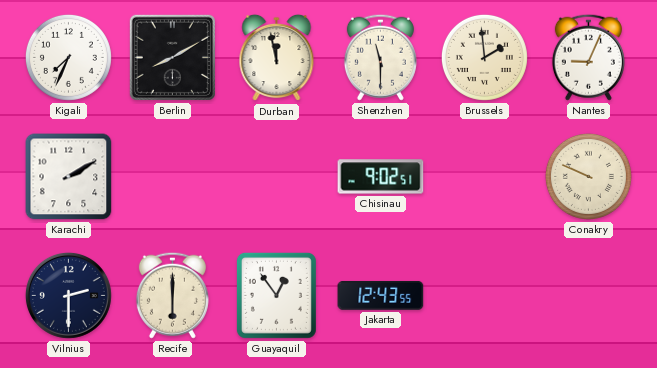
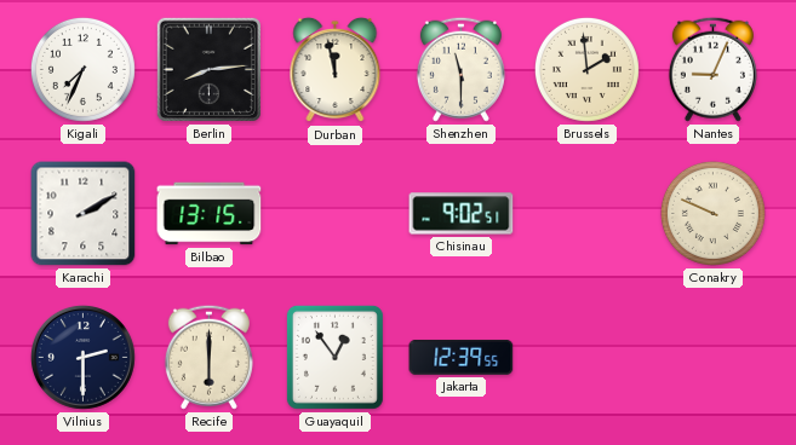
Berlin: 8:10 -> 8:14
Bilbao: none -> 13:15
Jakarta: 12:43 -> 12:39
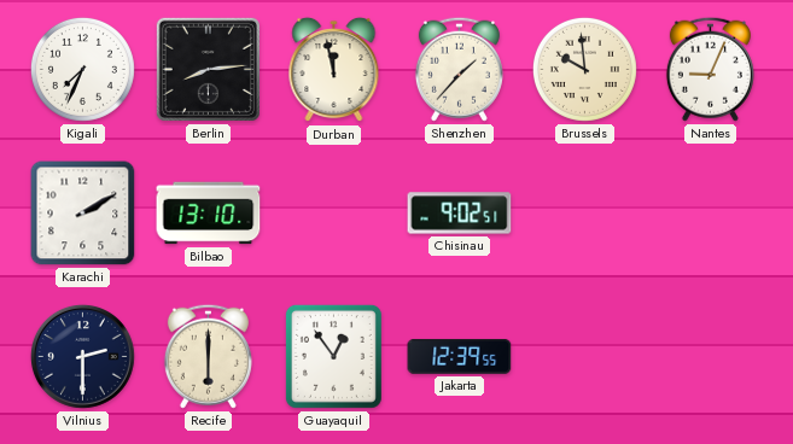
Shenzhen: 11:30 -> 1:37
Brussels: 1:59 -> 9:59
Bilbao: 13:15 -> 13:10
Conakry: 9:49 -> none
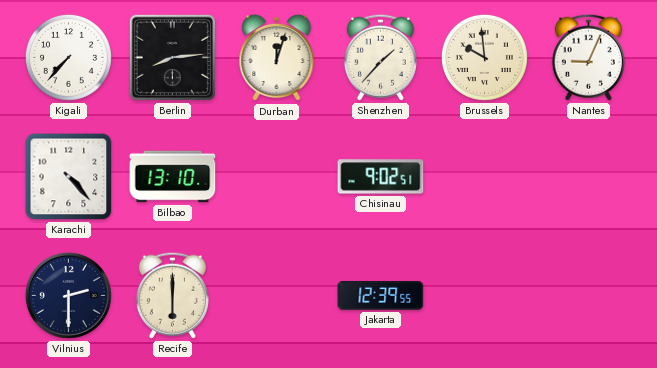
Kigali: 7:34 -> 7:37
Durban: 11:58 -> 12:03
Karachi: 2:10 -> 4:23
Guayaquil: 12:54 -> none
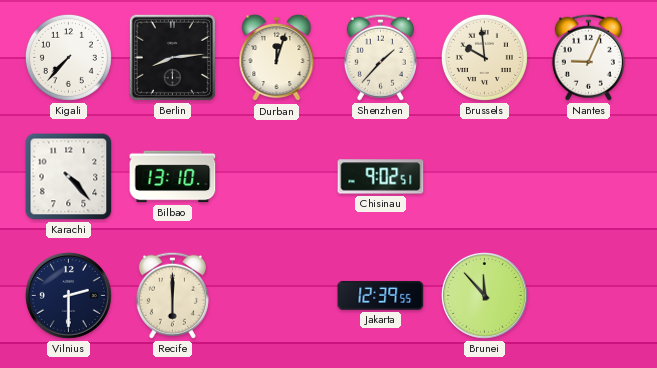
Brunei: none -> 11:53
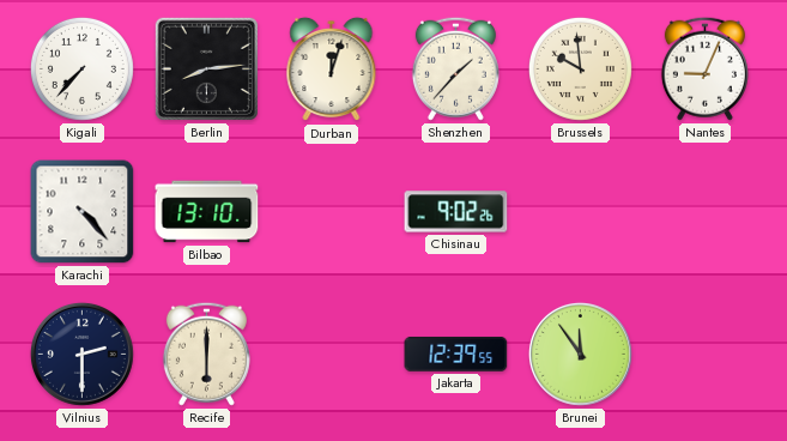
Chisinau: 9:02:51 -> 9:02:26
Brunei: 11:53 -> 11:54
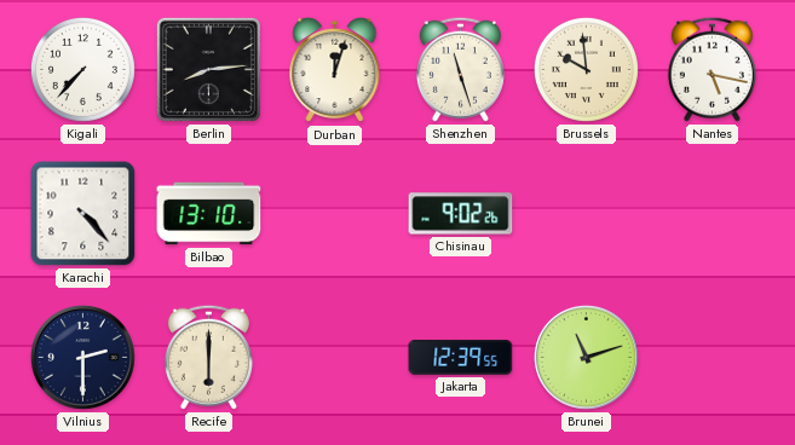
Shenzhen: 1:37 -> 11:27
Nantes: 9:04 -> 5:17
Brunei: 11:54 -> 11:12
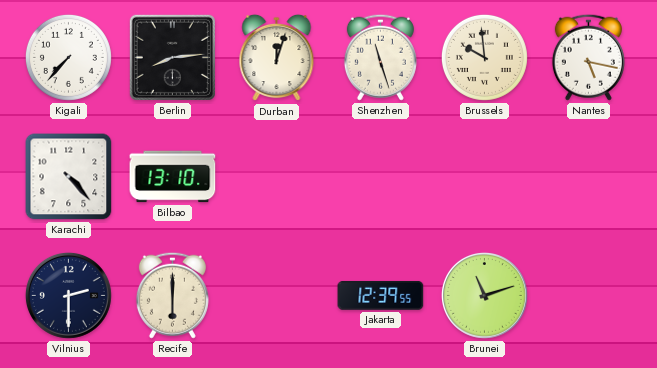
Chisinau: 9:02 -> none
